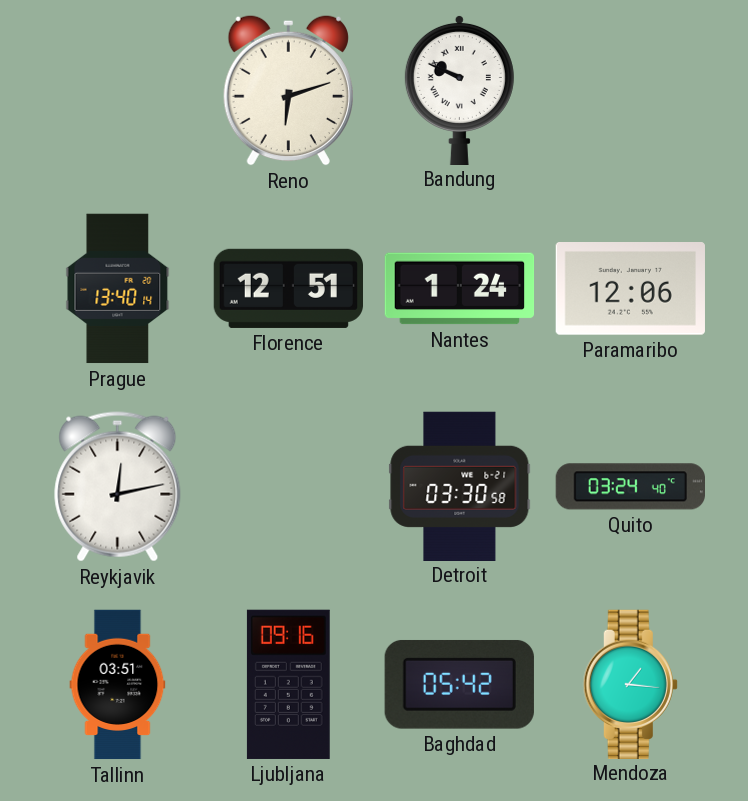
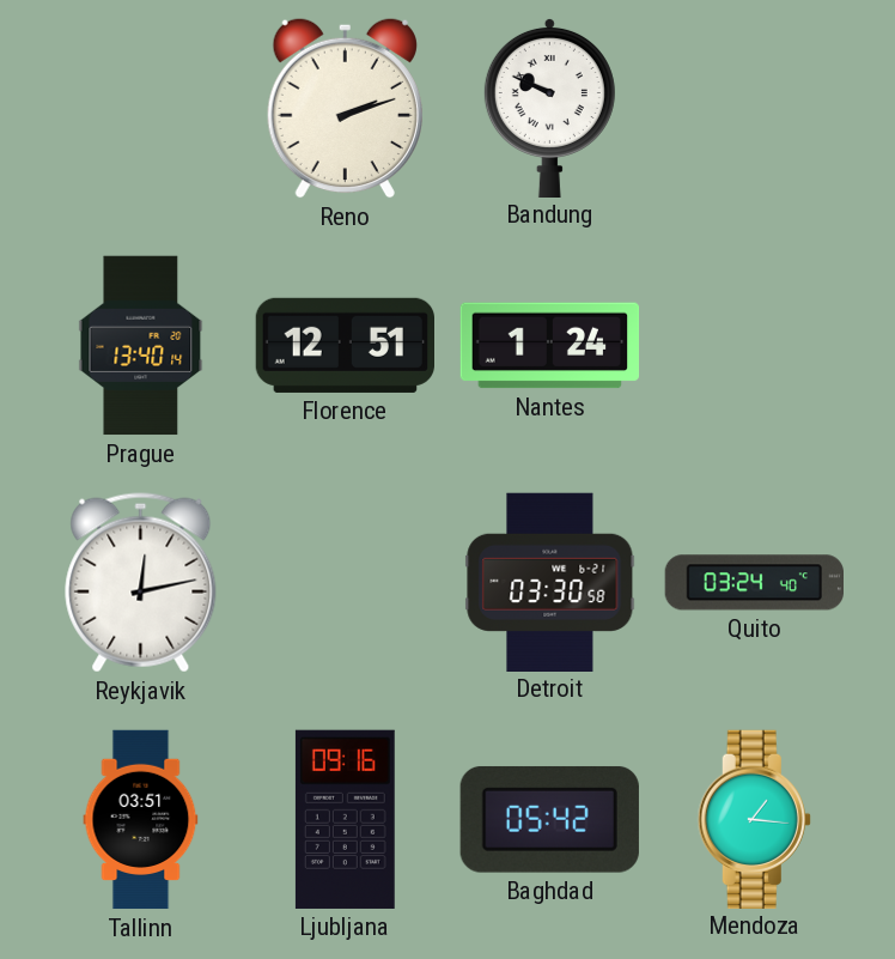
Reno: 6:12 -> 2:12
Paramaribo: 12:06 -> none
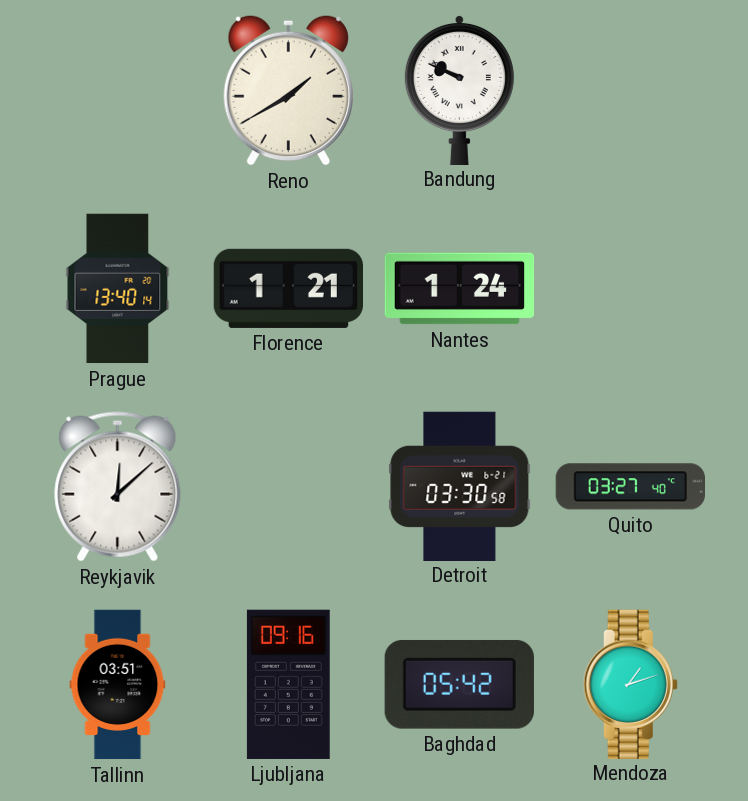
Reno: 2:12 -> 1:40
Florence: 12:51 -> 1:21
Reykjavik: 12:13 -> 12:08
Quito: 03:24 -> 03:27
Mendoza: 1:16 -> 1:12
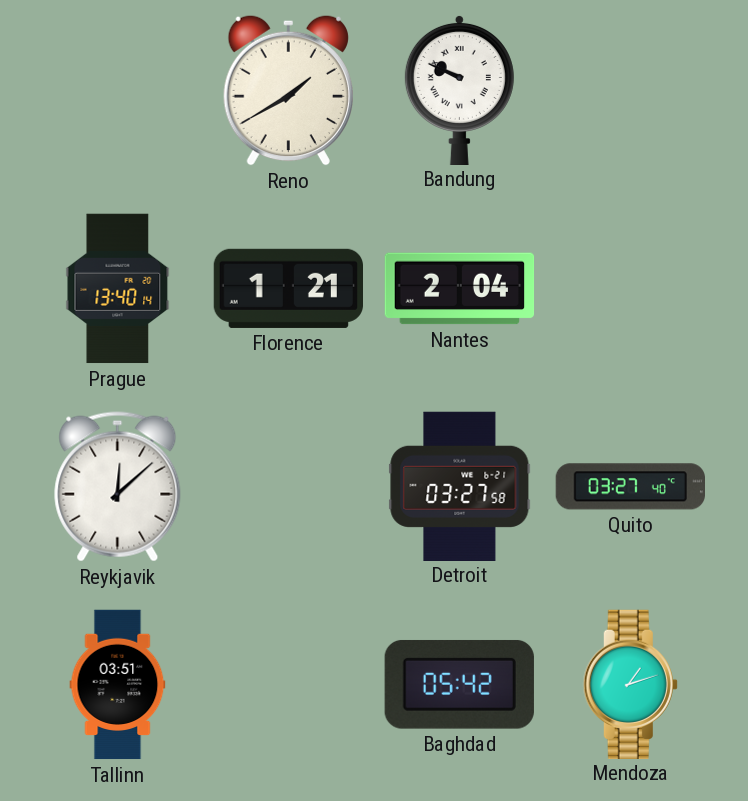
Nantes: 1:24 -> 2:04
Detroit: 03:30 -> 03:27
Ljubljana: 09:16 -> none
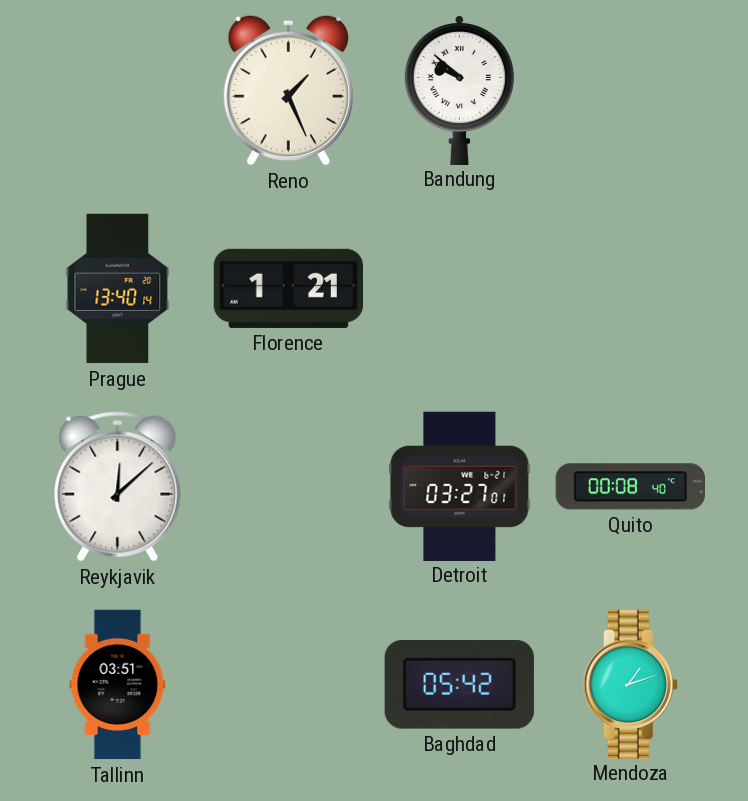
Reno: 1:40 -> 1:26
Bandung: 9:49 -> 9:52
Nantes: 2:04 -> none
Detroit: 03:27:58 -> 03:27:01
Quito: 03:27 -> 00:08
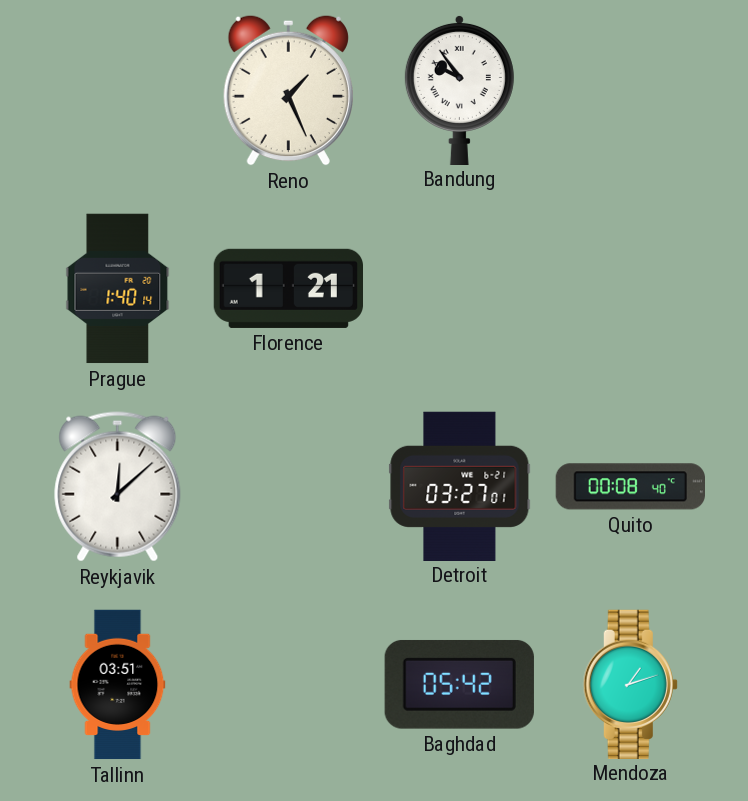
Bandung: 9:52 -> 9:54
Prague: 13:40 -> 1:40
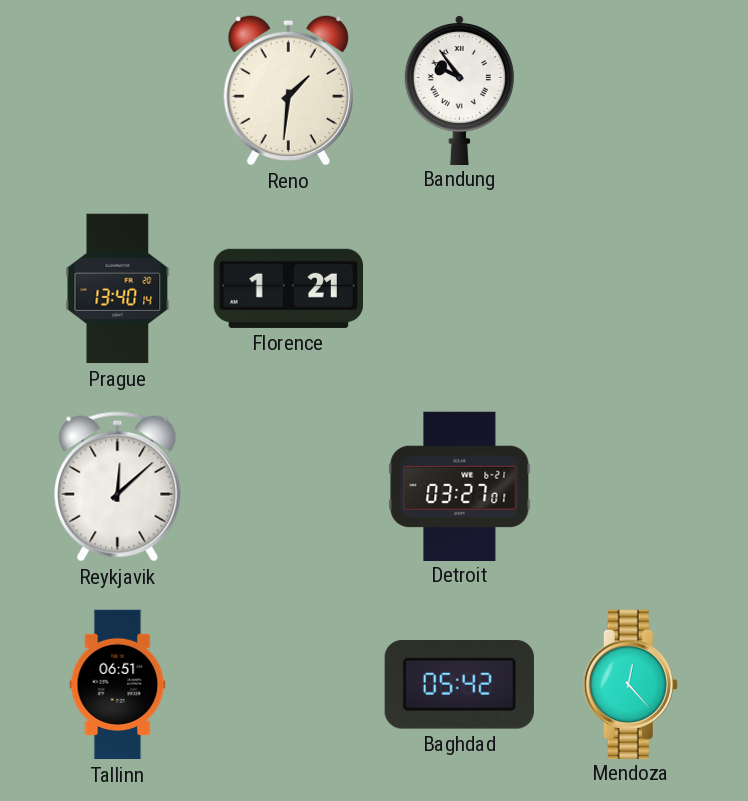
Reno: 1:26 -> 1:31
Prague: 1:40 -> 13:40
Quito: 00:08 -> none
Tallinn: 03:51 -> 06:51
Mendoza: 1:12 -> 12:23
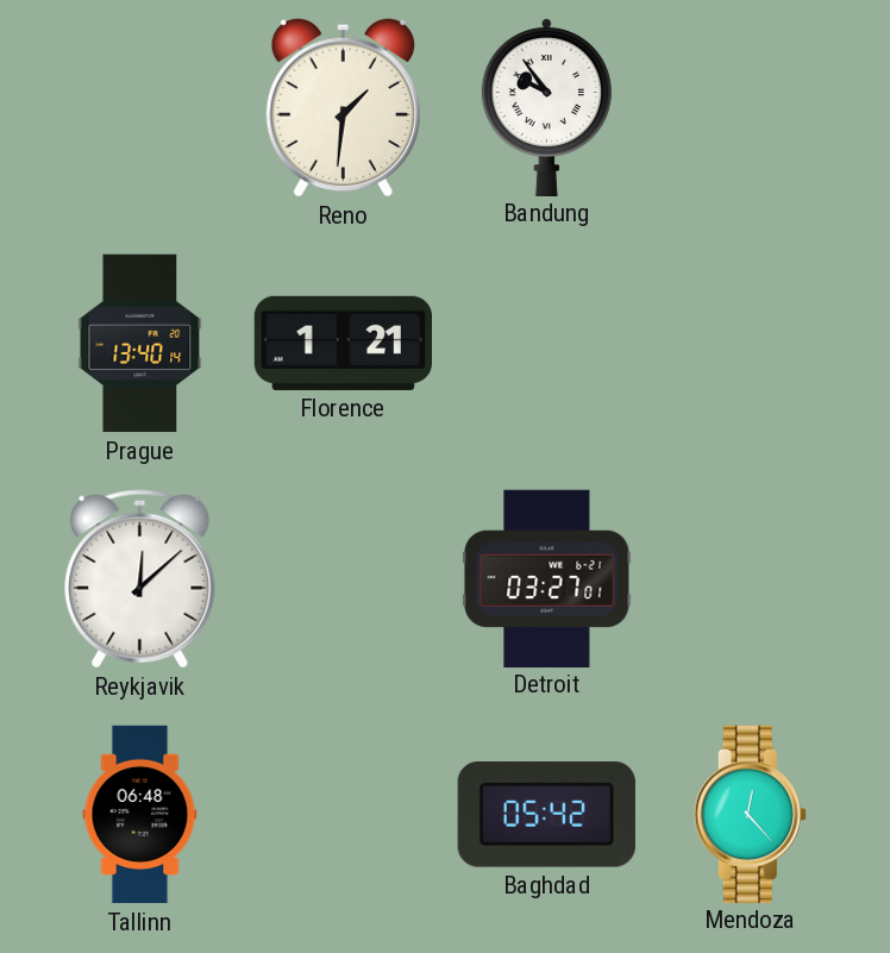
Tallinn: 06:51 -> 06:48
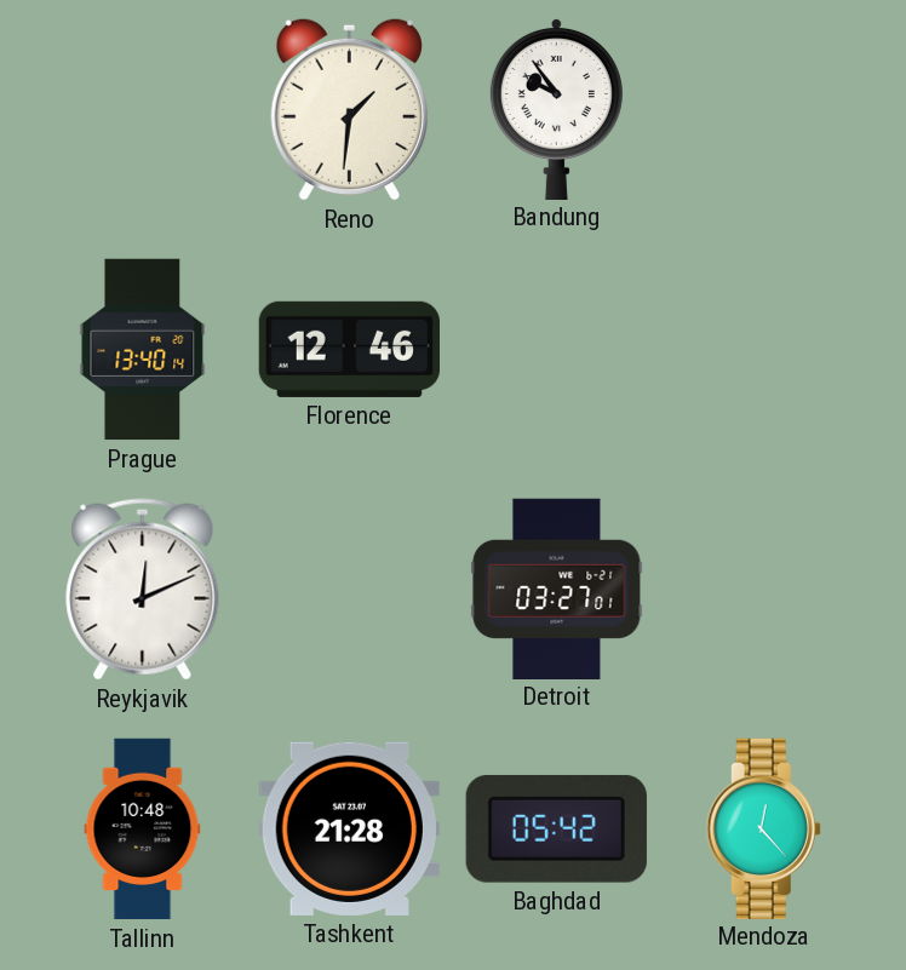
Florence: 1:21 -> 12:46
Reykjavik: 12:08 -> 12:11
Tallinn: 06:48 -> 10:48
Tashkent: none -> 21:28
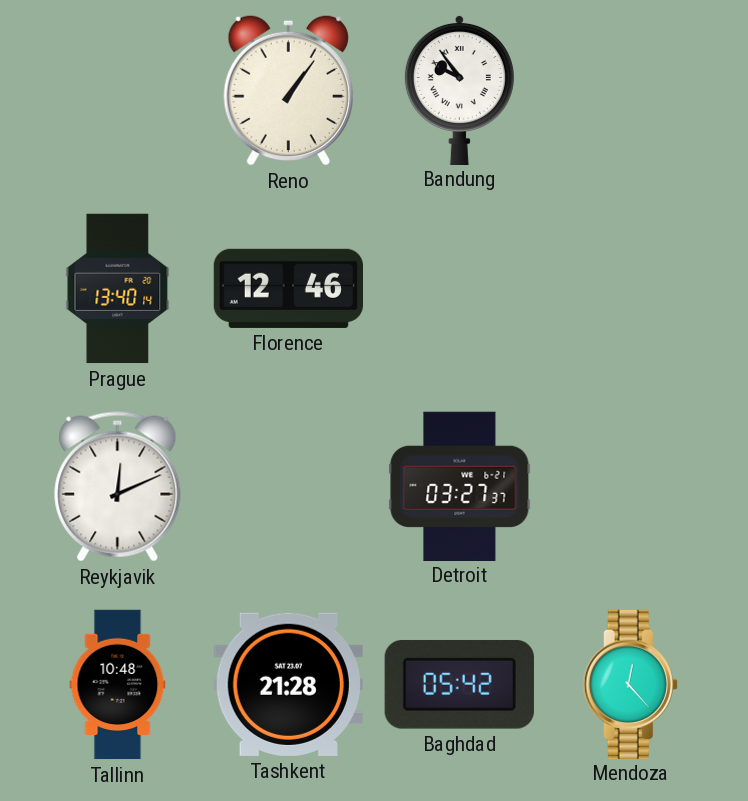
Reno: 1:31 -> 1:06
Detroit: 03:27:01 -> 03:27:37
